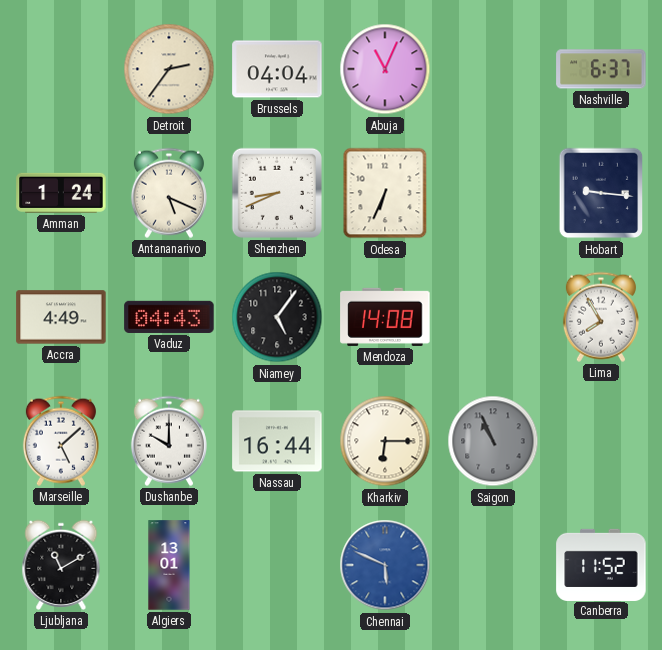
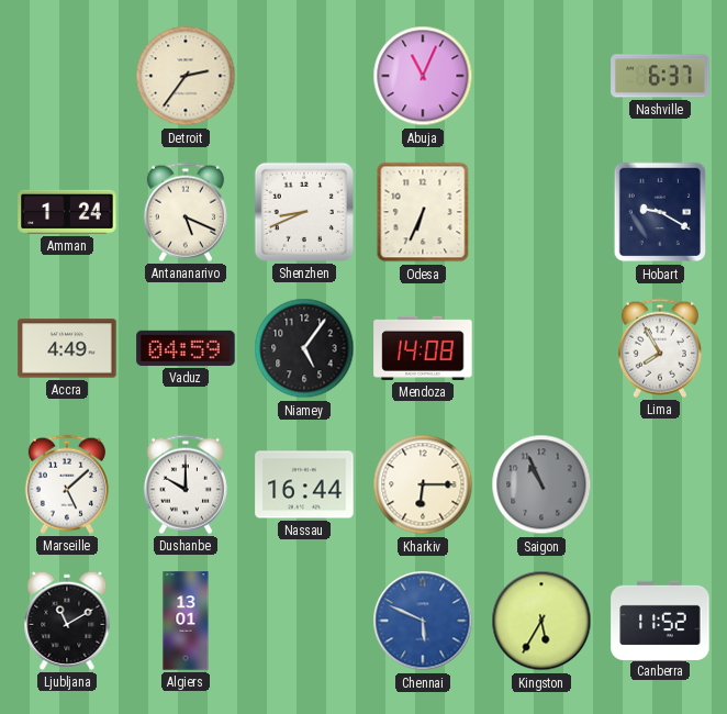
Brussels: 04:04 -> none
Hobart: 9:16 -> 9:20
Vaduz: 04:43 -> 04:59
Kingston: none -> 5:35
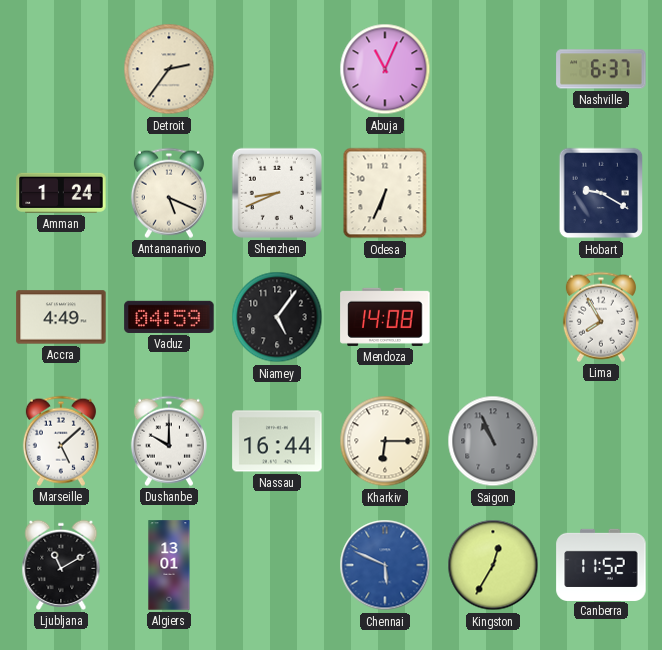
Kingston: 5:35 -> 12:35
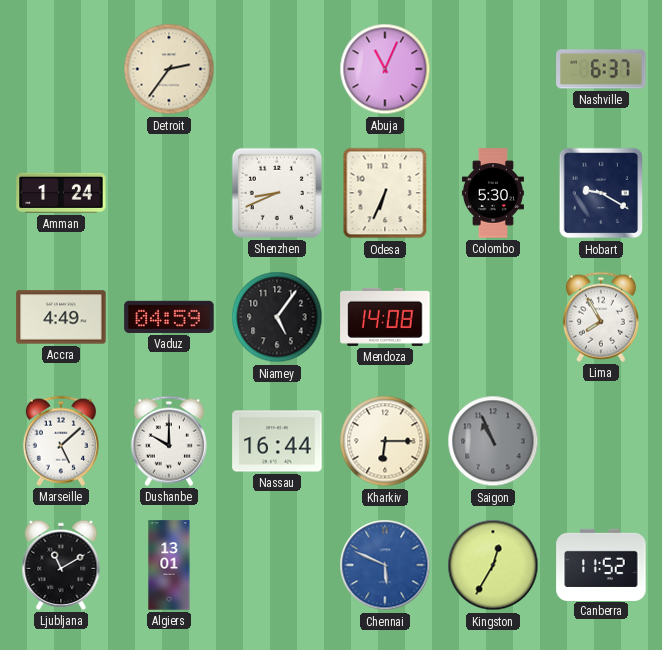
Antananarivo: 5:19 -> none
Colombo: none -> 5:30
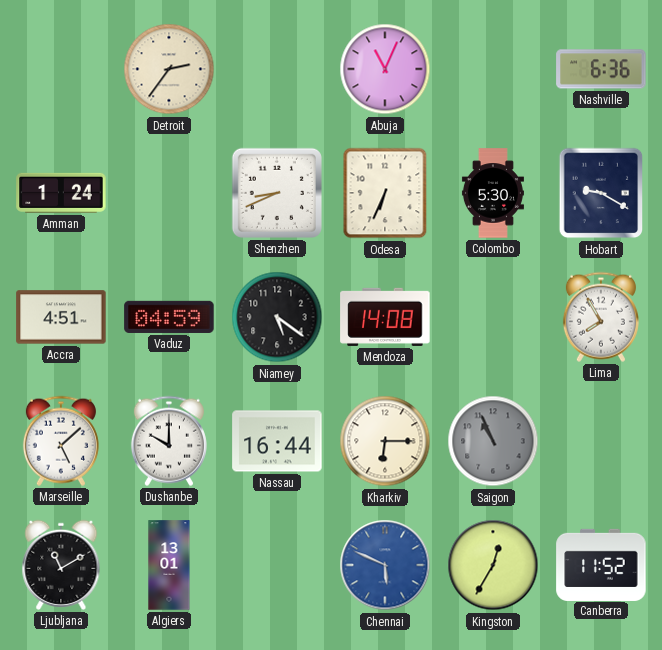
Nashville: 6:37 -> 6:36
Accra: 4:49 -> 4:51
Niamey: 5:06 -> 5:21
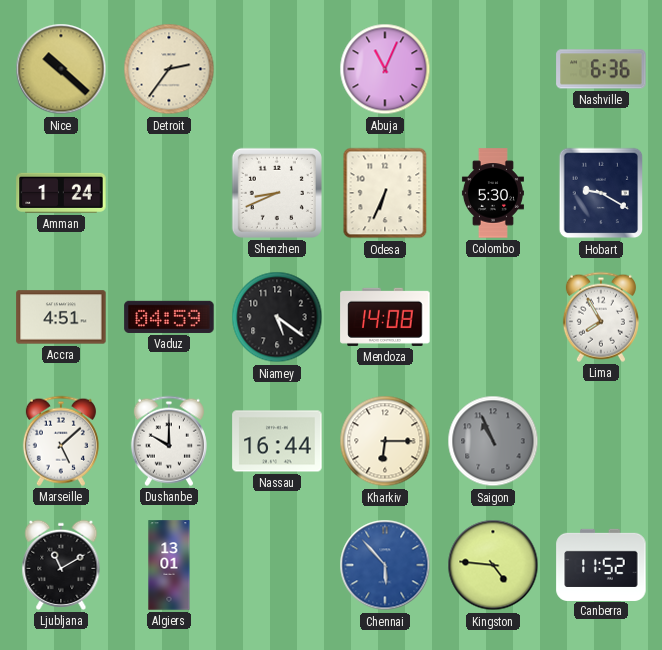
Nice: none -> 10:22
Chennai: 5:49 -> 5:53
Kingston: 12:35 -> 4:46
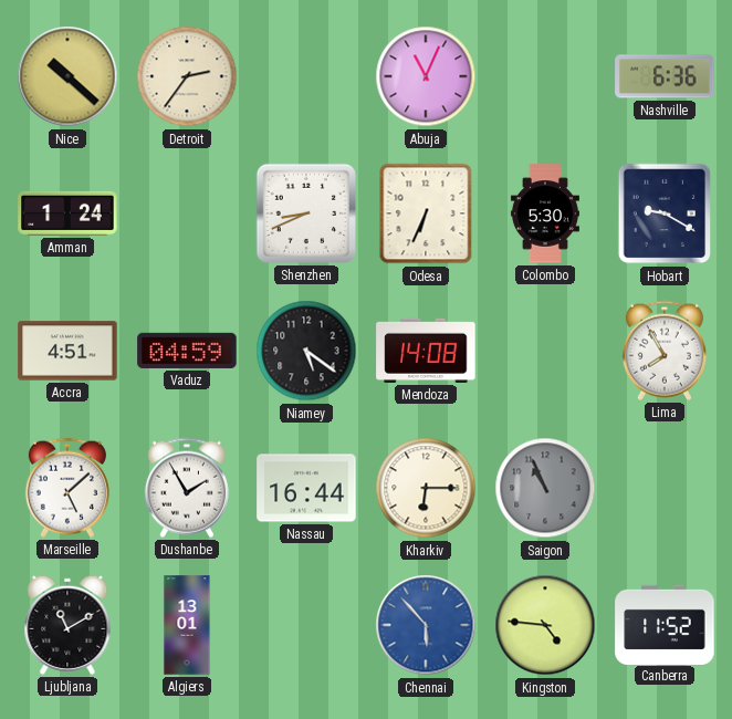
Dushanbe: 10:00 -> 1:55
